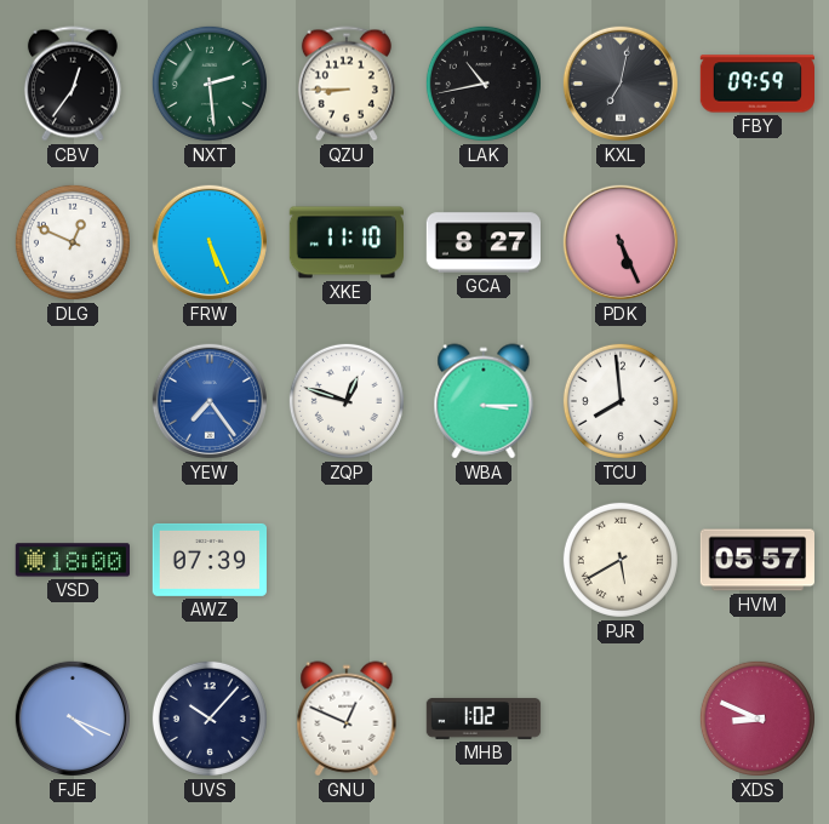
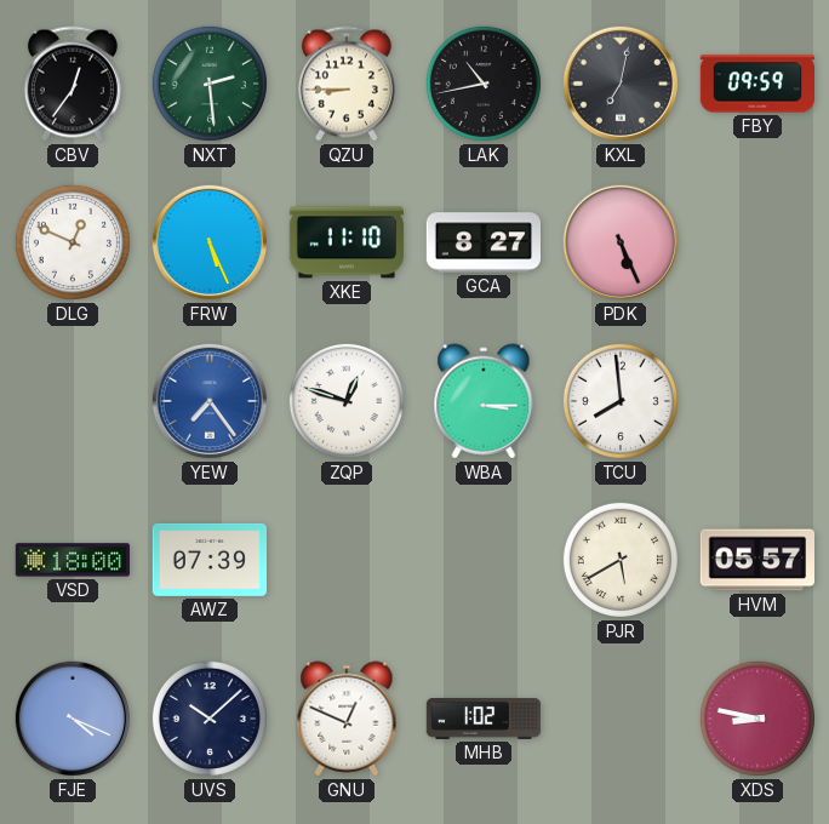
UVS: 10:07 -> 10:08
XDS: 8:49 -> 8:47
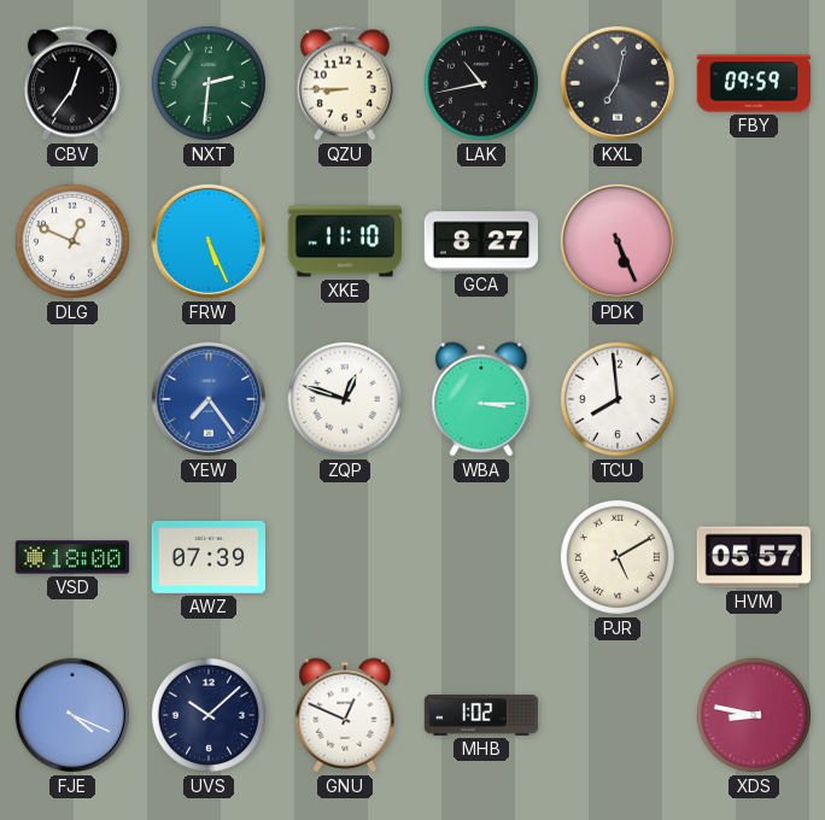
NXT: 2:29 -> 2:31
PJR: 5:40 -> 5:10
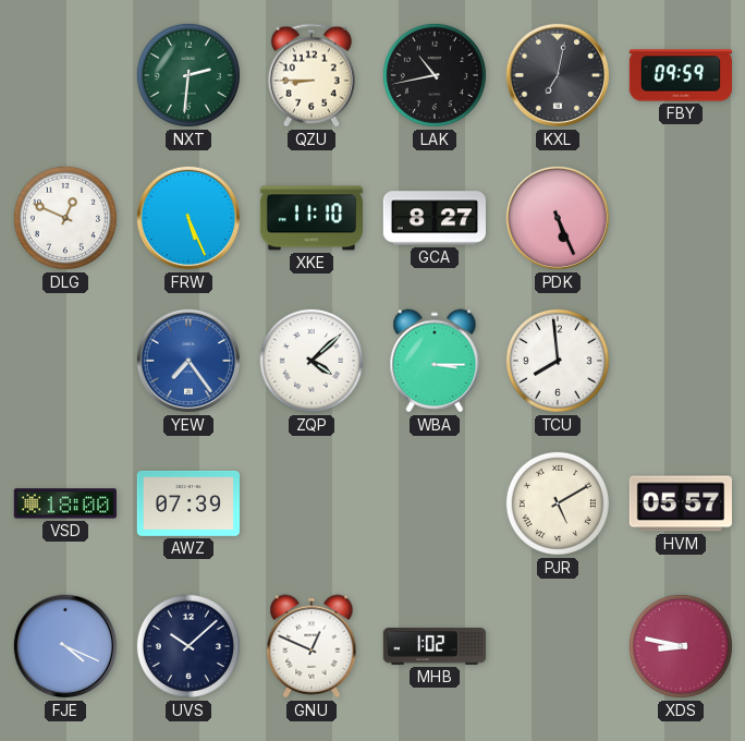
CBV: 12:36 -> none
ZQP: 12:48 -> 4:08
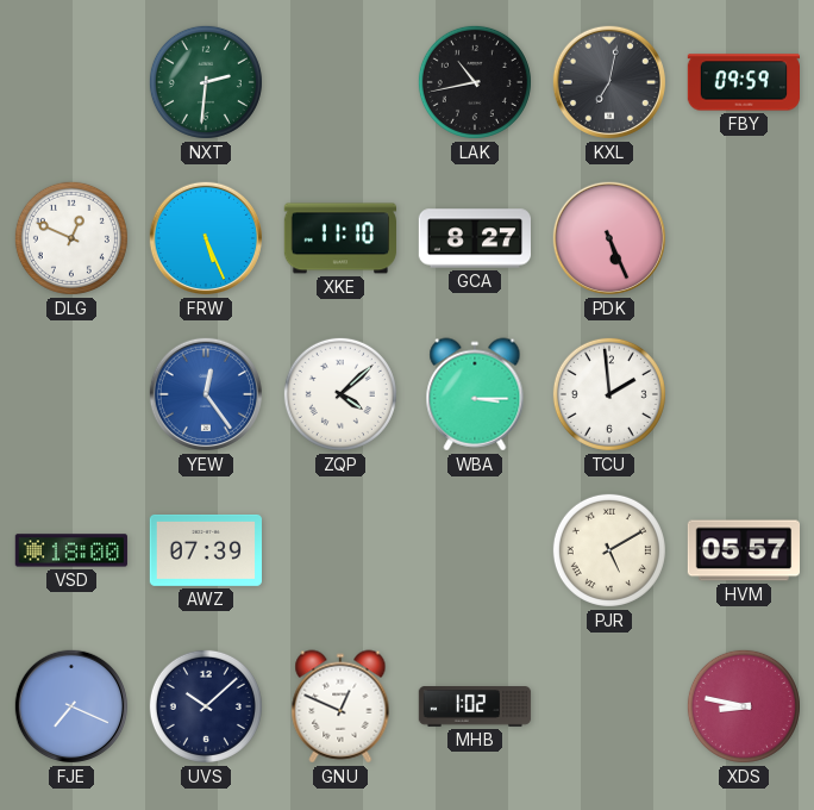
QZU: 8:45 -> none
YEW: 7:24 -> 12:24
TCU: 7:59 -> 1:59
FJE: 4:19 -> 7:19
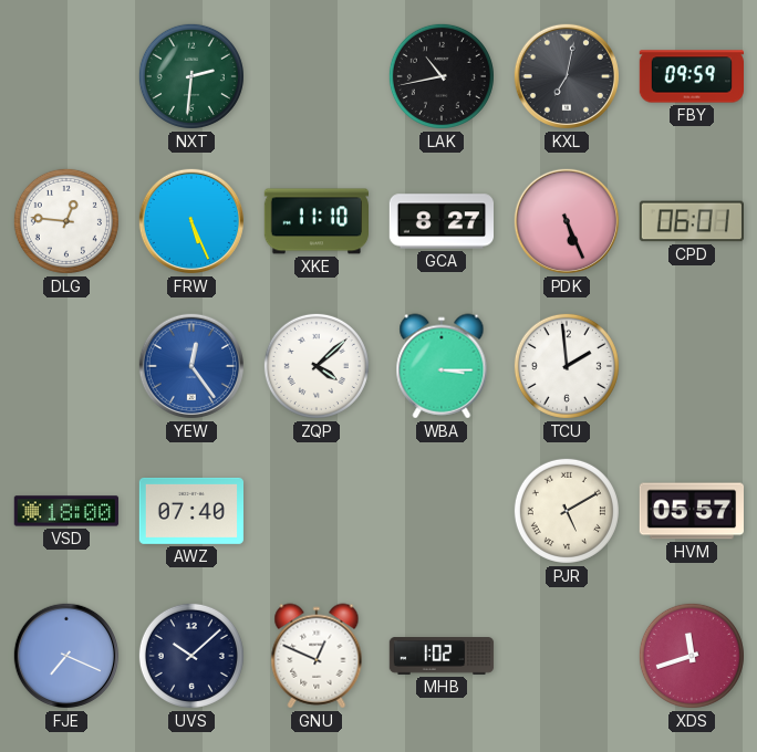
DLG: 12:49 -> 12:46
CPD: none -> 06:01
AWZ: 07:39 -> 07:40
XDS: 8:47 -> 11:42
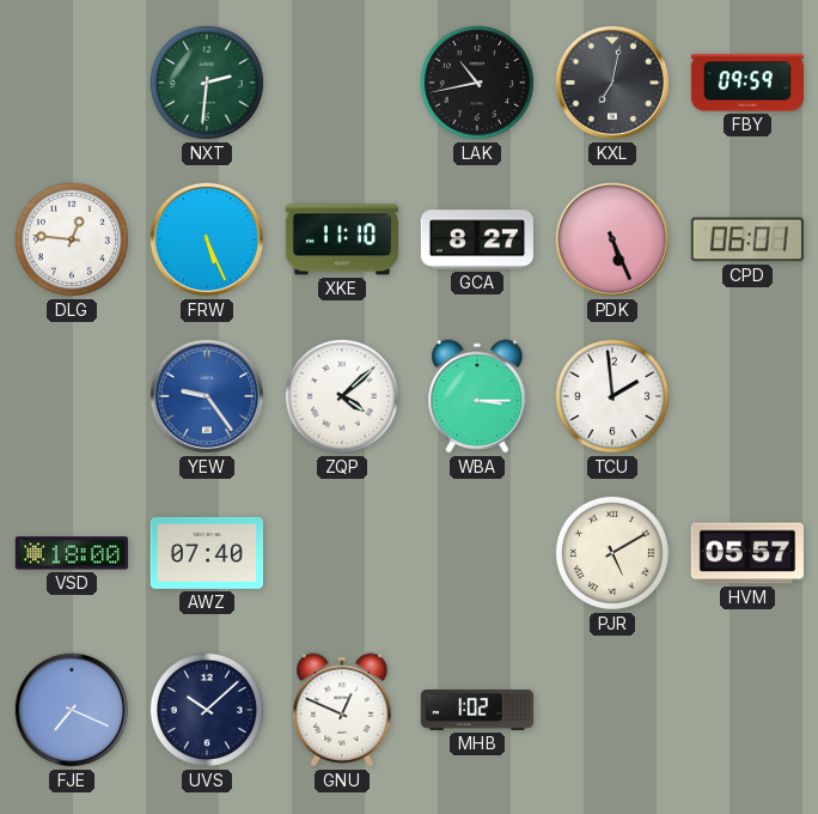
YEW: 12:24 -> 9:24
XDS: 11:42 -> none
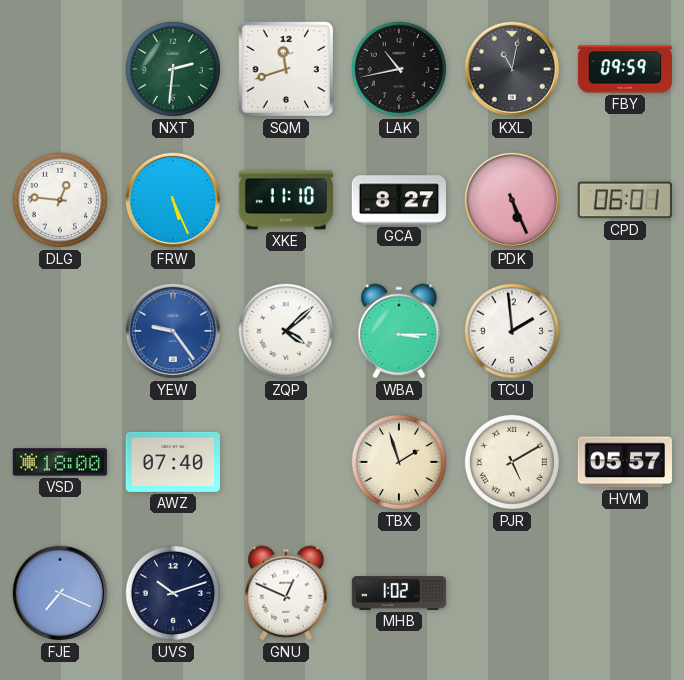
SQM: none -> 11:42
KXL: 7:02 -> 11:02
TBX: none -> 1:57
UVS: 10:08 -> 10:12
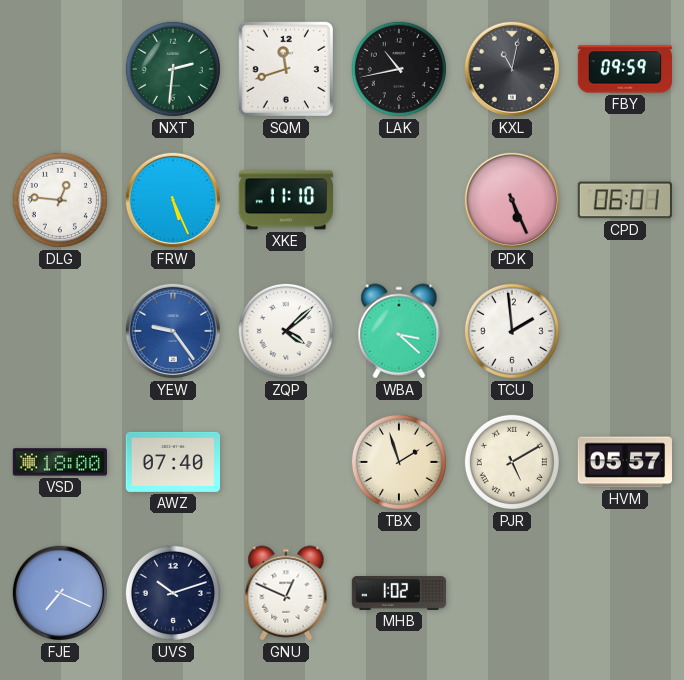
GCA: 8:27 -> none
WBA: 3:15 -> 3:22
